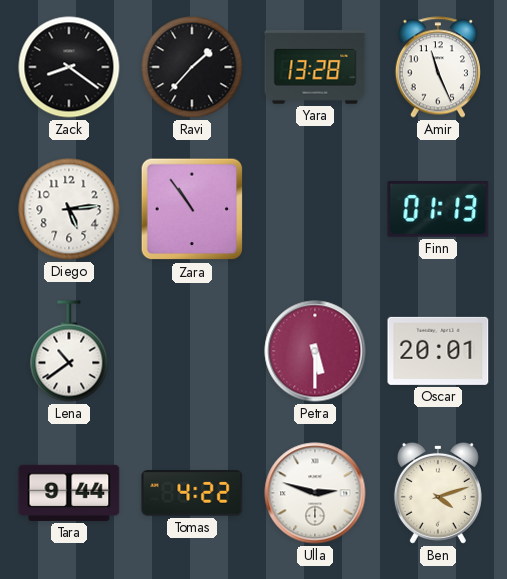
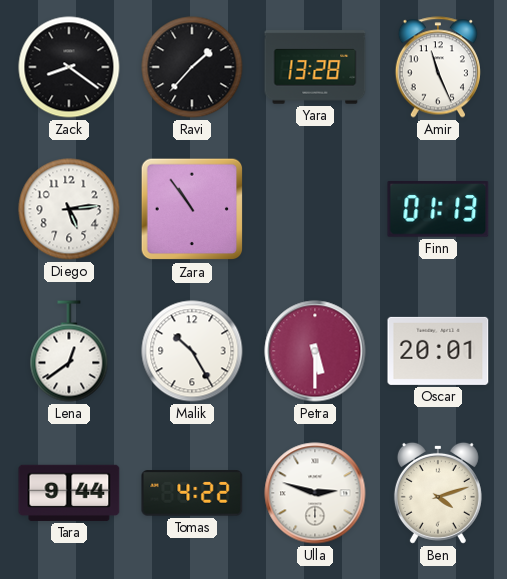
Lena: 10:39 -> 12:39
Malik: none -> 10:25
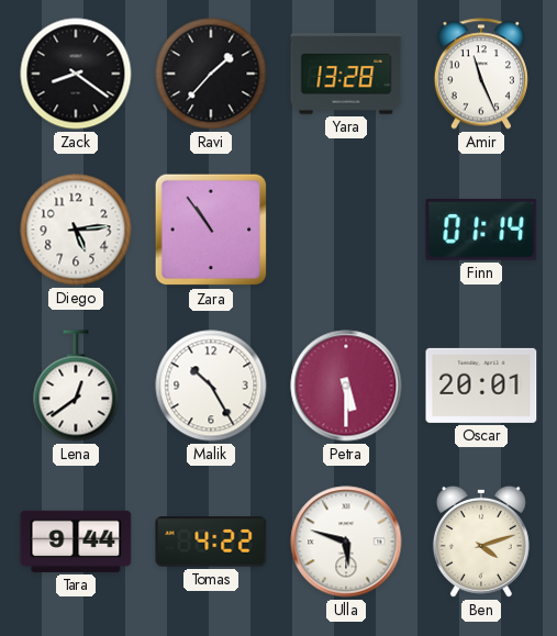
Finn: 01:13 -> 01:14
Ulla: 2:48 -> 5:48
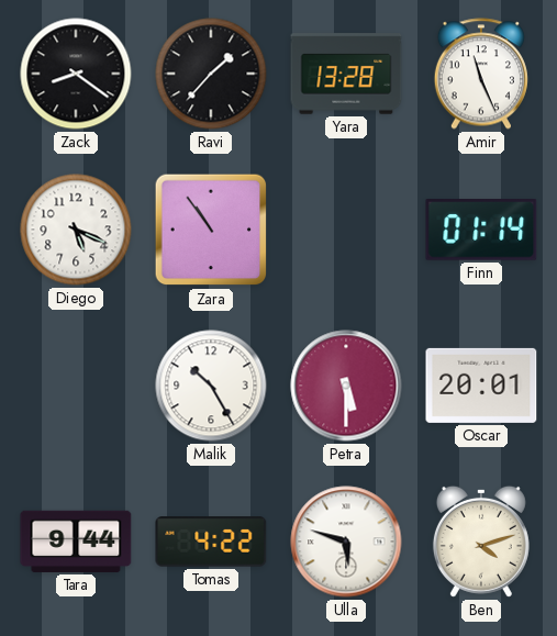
Diego: 5:14 -> 5:19
Lena: 12:39 -> none
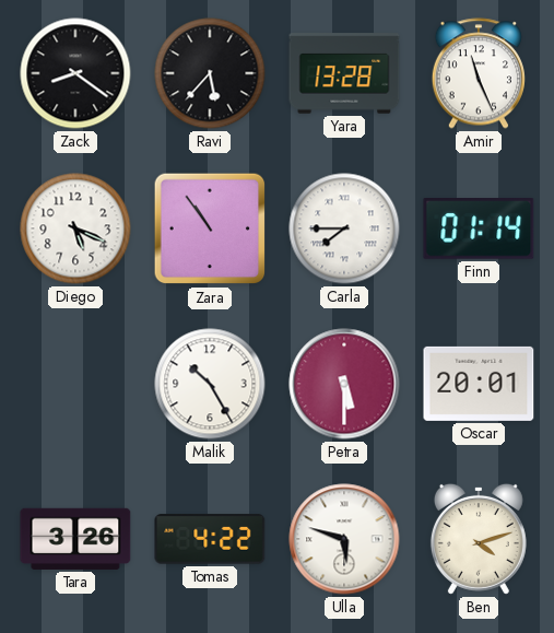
Ravi: 1:37 -> 5:37
Carla: none -> 7:45
Tara: 9:44 -> 3:26
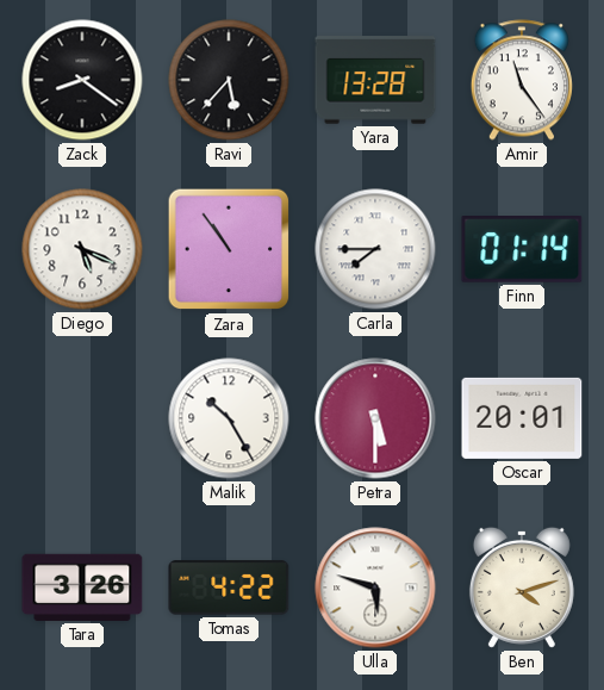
Amir: 11:26 -> 11:24
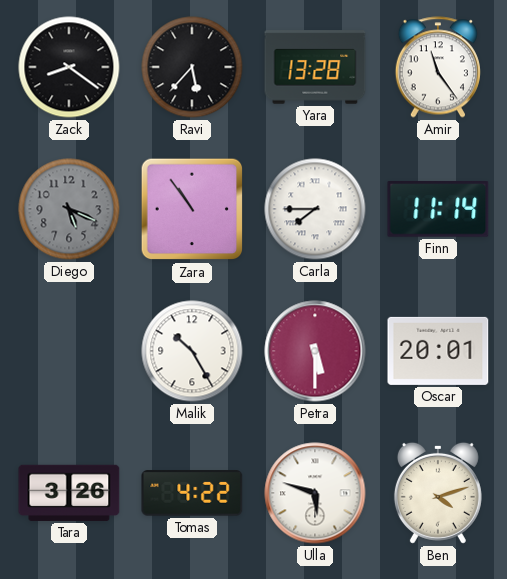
Diego dial: white -> grey
Finn: 01:14 -> 11:14
